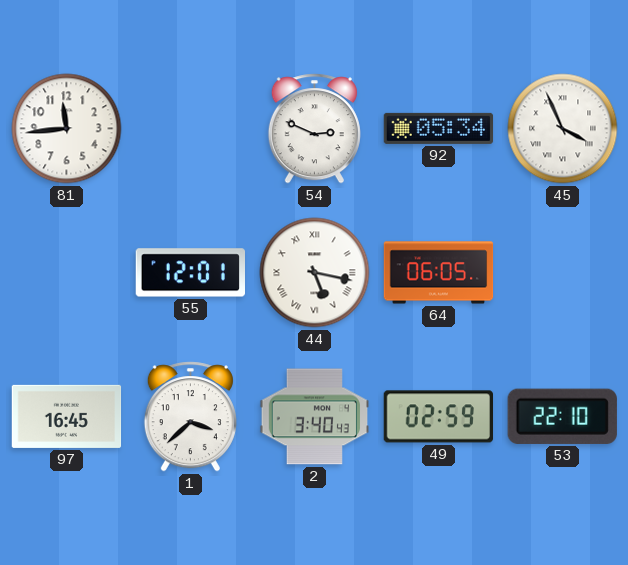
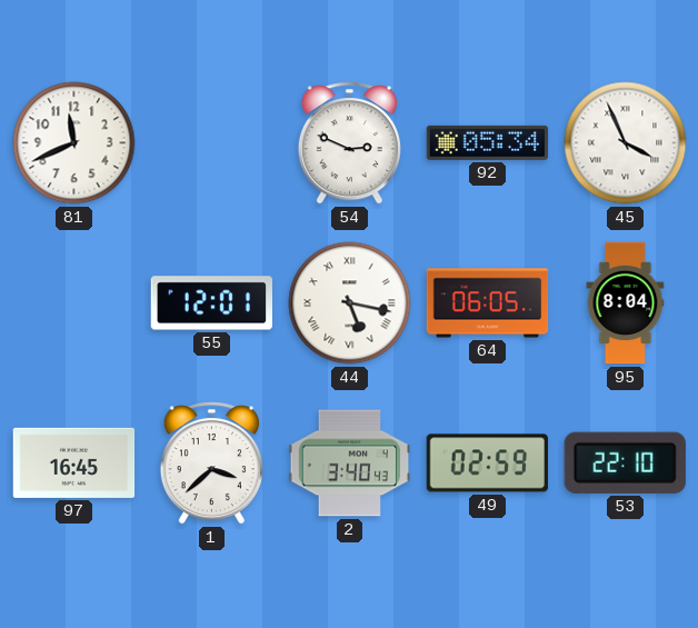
81: 11:44 -> 11:41
95: none -> 8:04
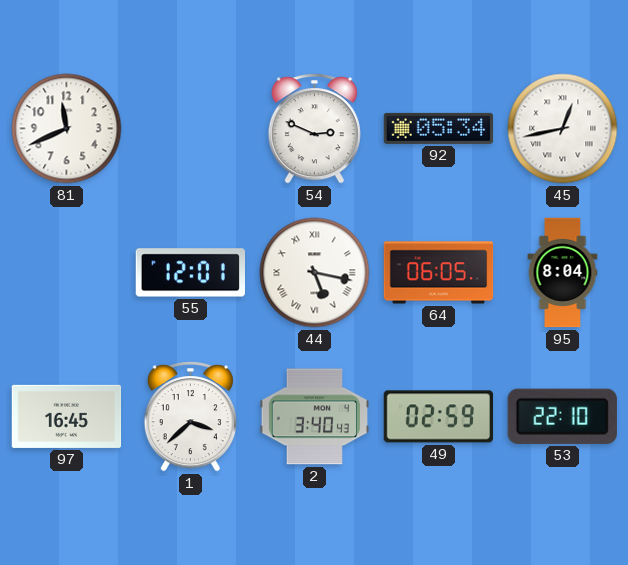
45: 3:56 -> 12:43
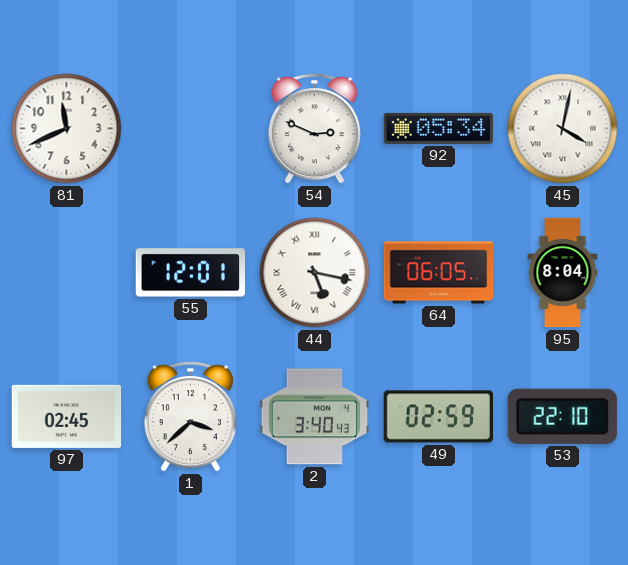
45: 12:43 -> 4:02
97: 16:45 -> 02:45
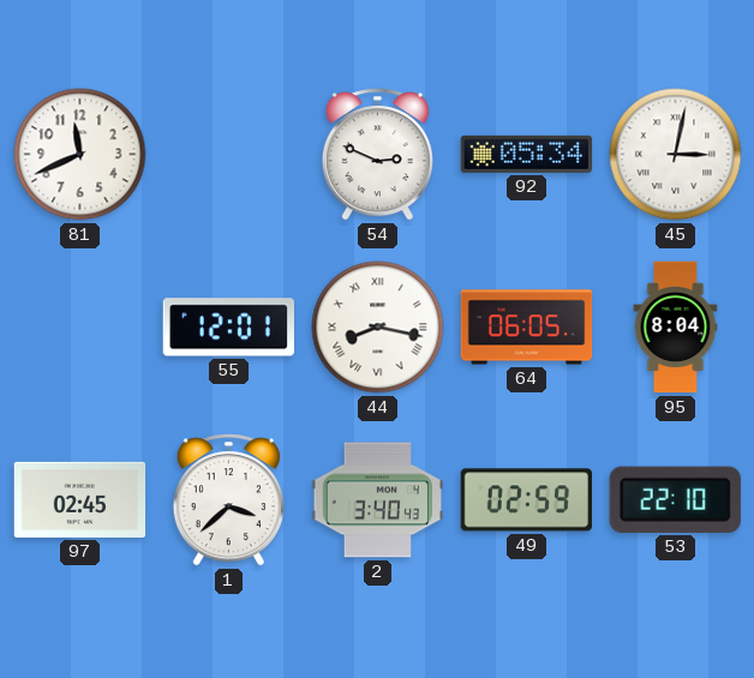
45: 4:02 -> 3:02
44: 5:17 -> 8:17
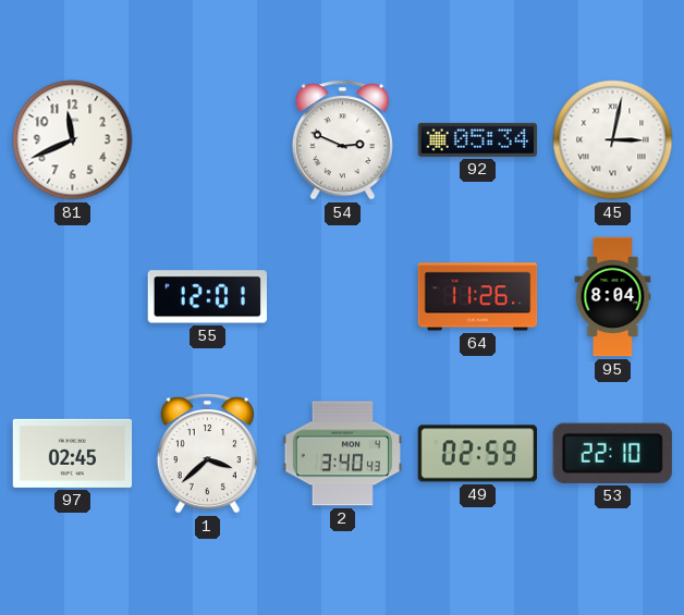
44: 8:17 -> none
64: 06:05 -> 11:26
